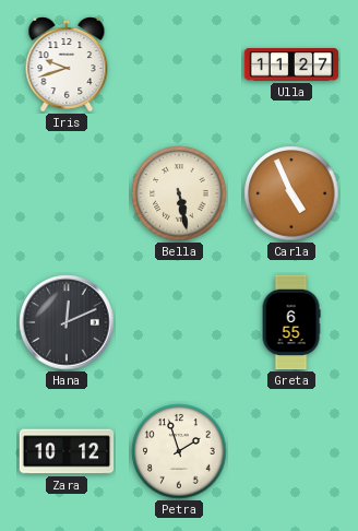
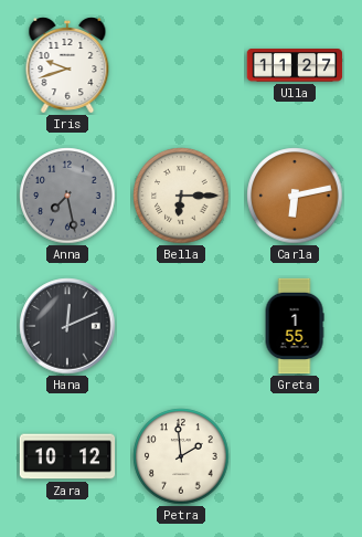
Anna: none -> 7:28
Bella: 5:28 -> 6:15
Carla: 4:56 -> 6:13
Greta: 6:55 -> 1:55
Petra: 1:57 -> 1:59
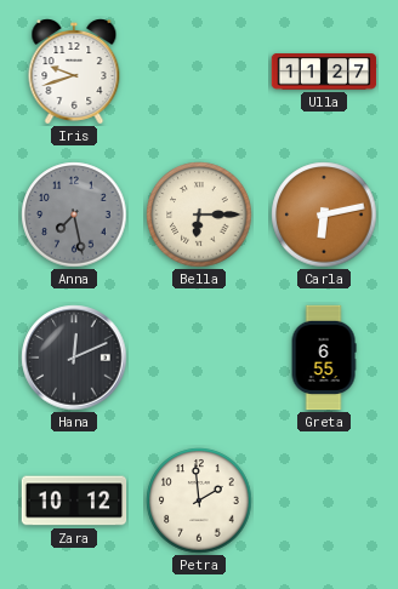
Greta: 1:55 -> 6:55
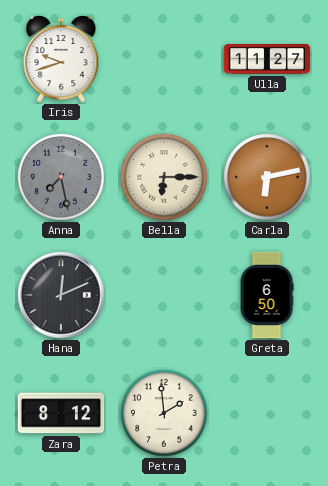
Greta: 6:55 -> 6:50
Zara: 10:12 -> 8:12
